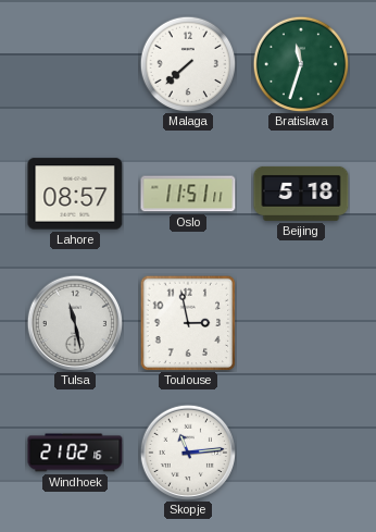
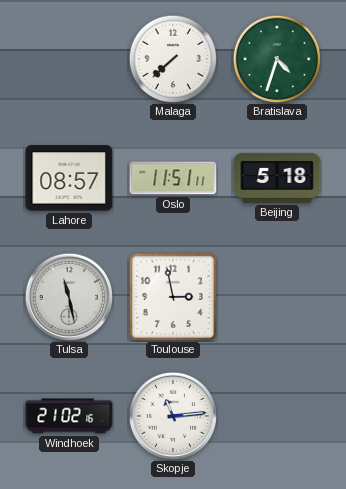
Bratislava: 11:33 -> 4:33
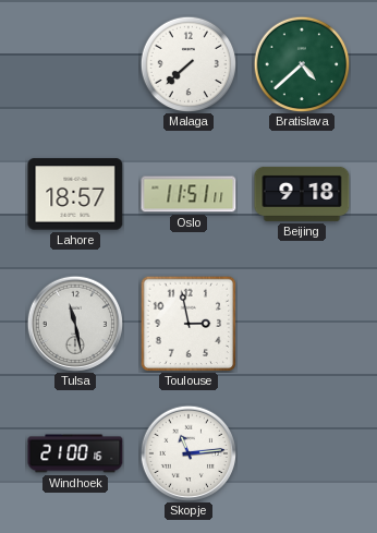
Bratislava: 4:33 -> 4:38
Lahore: 08:57 -> 18:57
Beijing: 5:18 -> 9:18
Windhoek: 21:02 -> 21:00
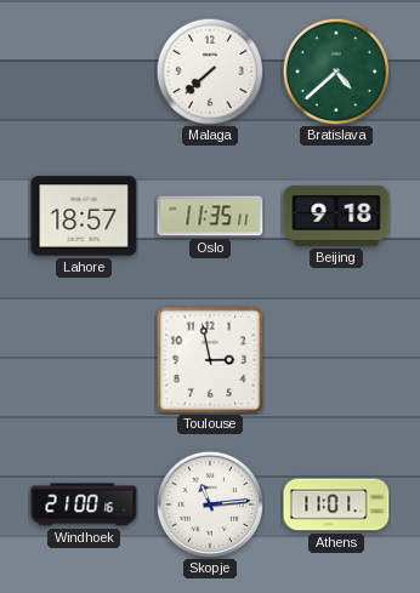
Oslo: 11:51 -> 11:35
Tulsa: 11:28 -> none
Athens: none -> 11:01
